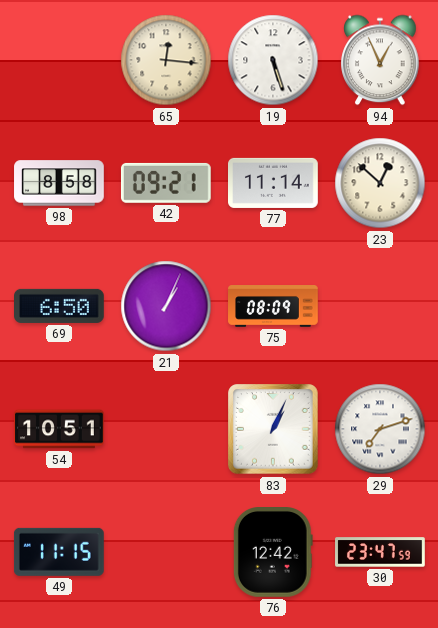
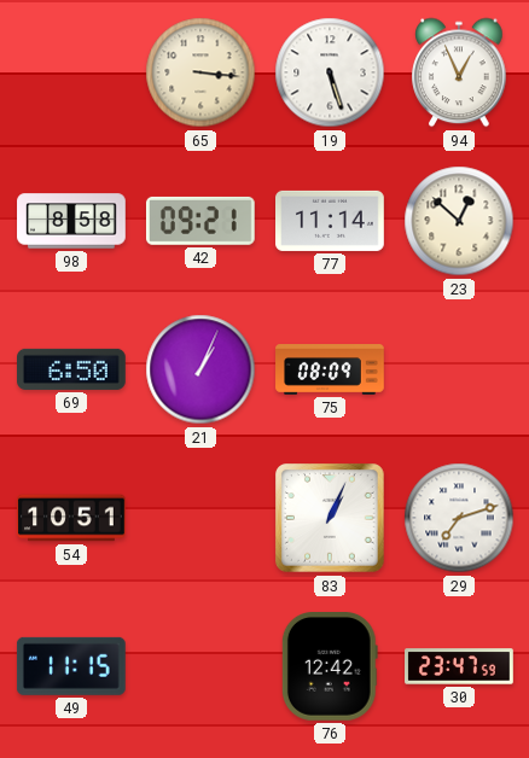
65: 12:16 -> 3:16
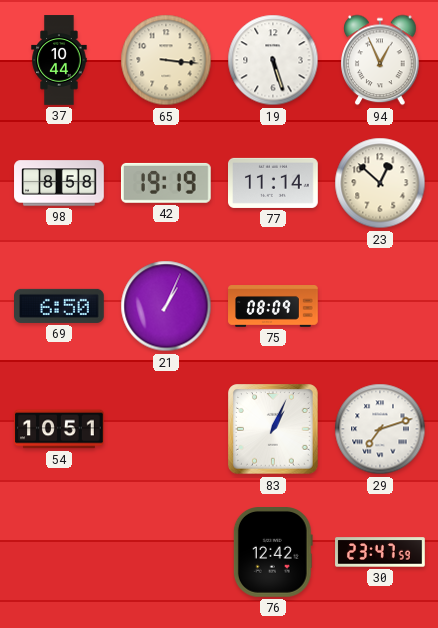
37: none -> 10:44
42: 09:21 -> 19:19
49: 11:15 -> none
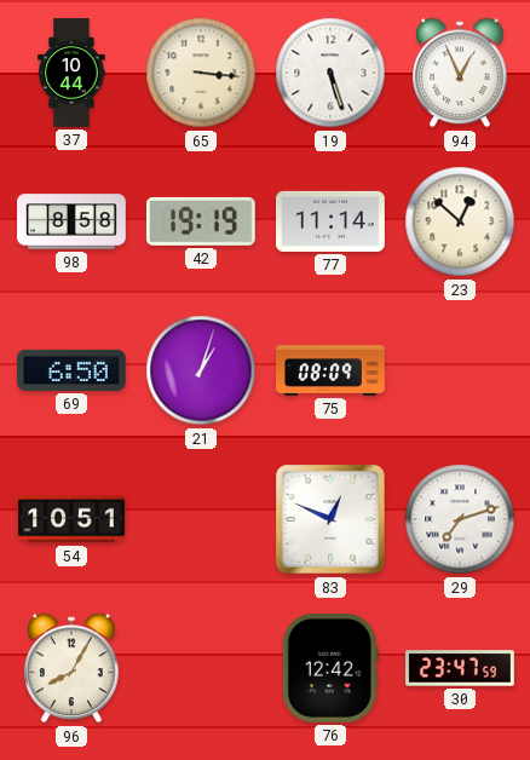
21: 1:04 -> 1:03
83: 1:04 -> 12:49
96: none -> 8:05
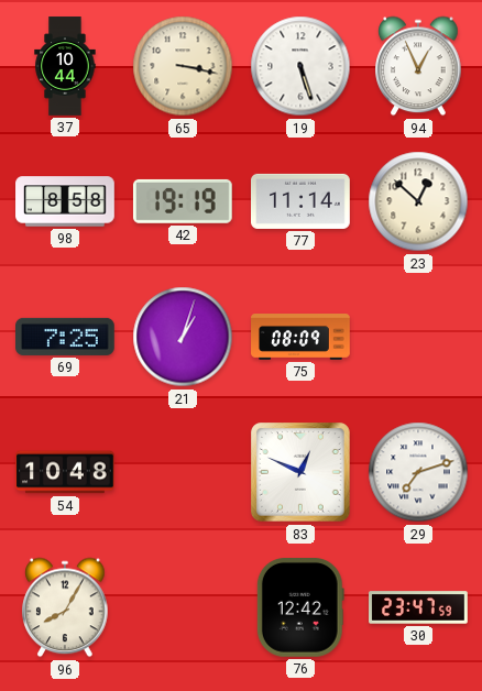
65: 3:16 -> 3:17
69: 6:50 -> 7:25
54: 10:51 -> 10:48
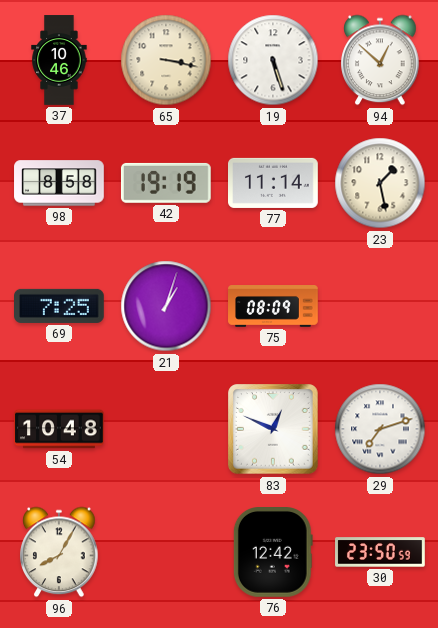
37: 10:44 -> 10:46
94: 12:56 -> 12:52
23: 12:52 -> 1:28
30: 23:47 -> 23:50
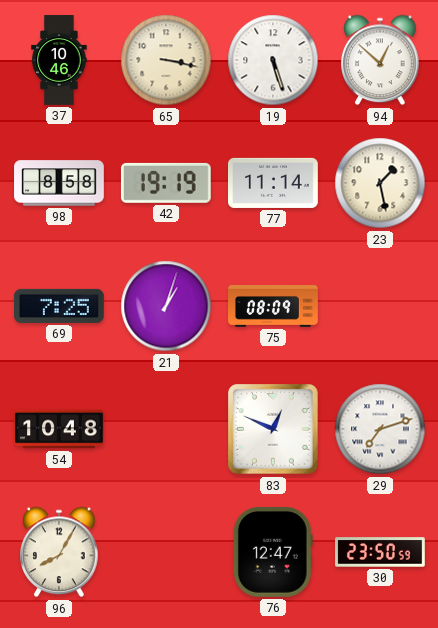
76: 12:42 -> 12:47
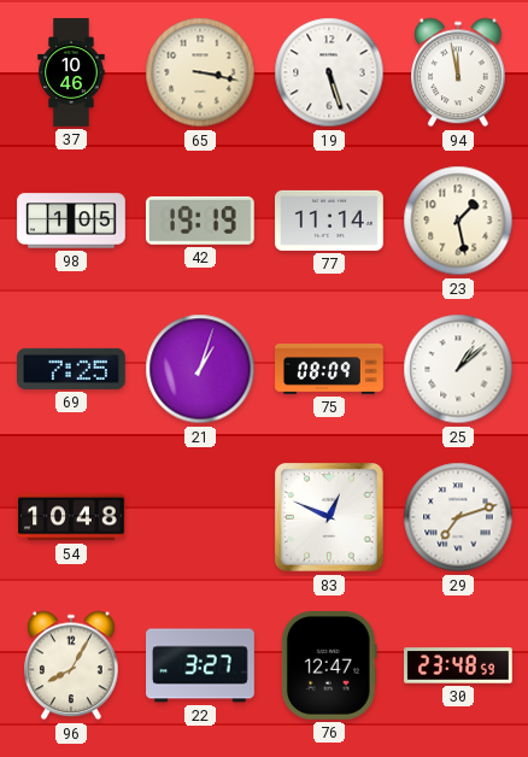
94: 12:52 -> 11:58
98: 8:58 -> 1:05
25: none -> 1:08
22: none -> 3:27
30: 23:50 -> 23:48
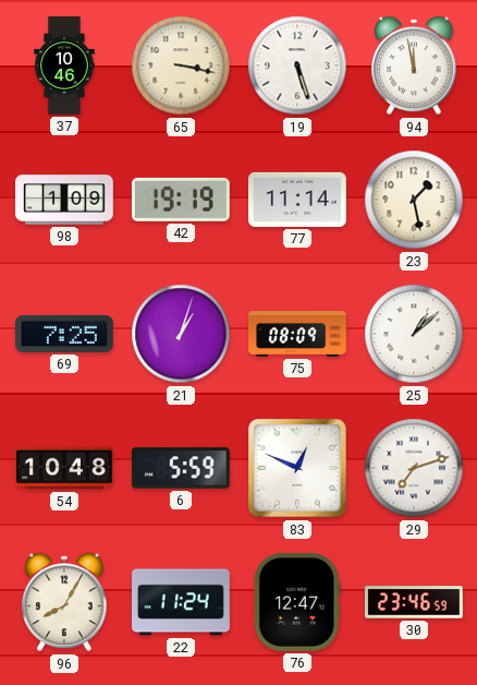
98: 1:05 -> 1:09
6: none -> 5:59
22: 3:27 -> 11:24
30: 23:48 -> 23:46
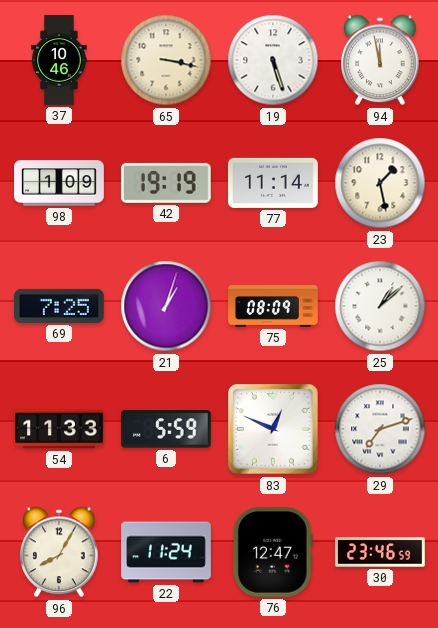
54: 10:48 -> 11:33
